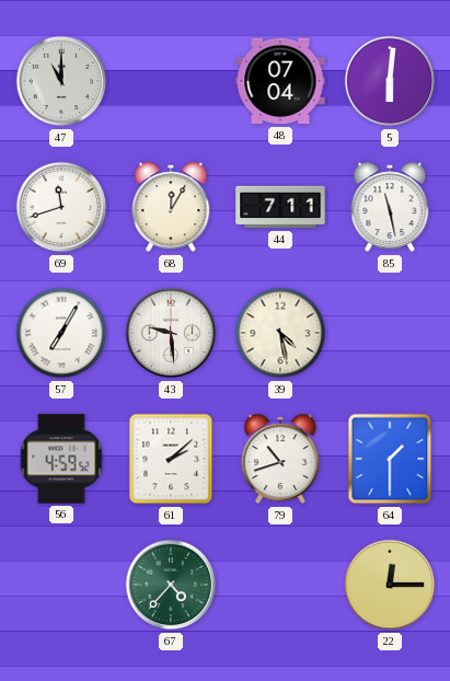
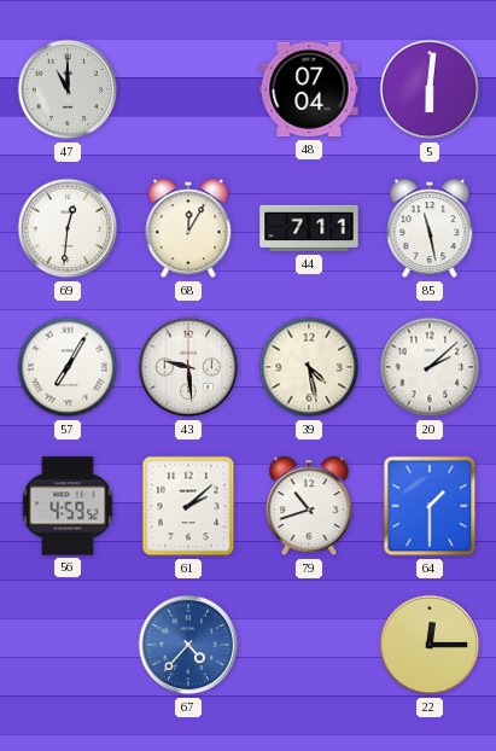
69: 11:42 -> 12:31
20: none -> 2:08
67 dial: green -> blue
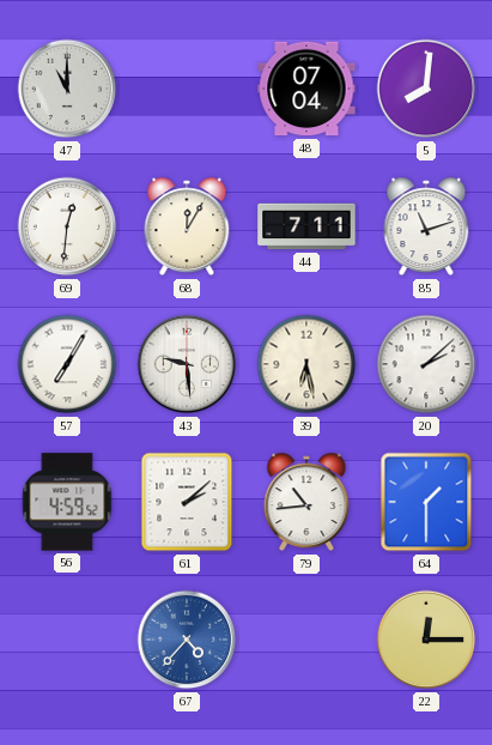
5: 6:01 -> 8:01
85: 11:28 -> 11:12
39: 4:28 -> 6:28
79: 10:42 -> 10:44
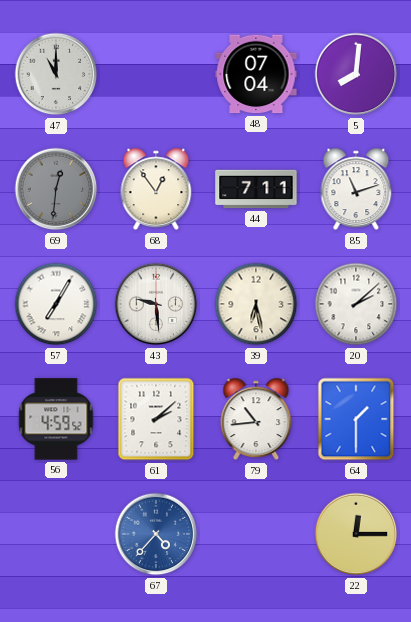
69 dial: white -> grey
68: 12:05 -> 12:54
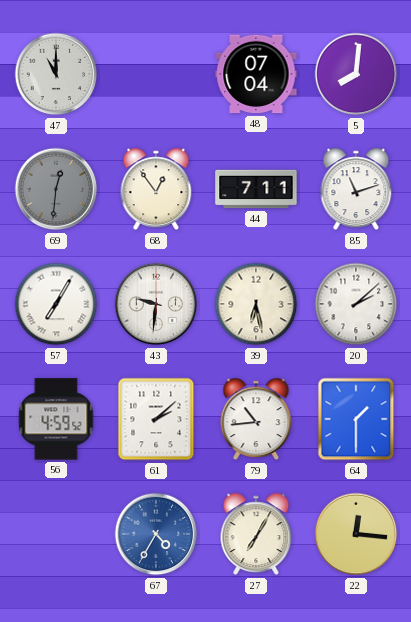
43: 9:29 -> 9:31
67: 4:37 -> 4:35
27: none -> 7:05
22: 12:15 -> 12:16
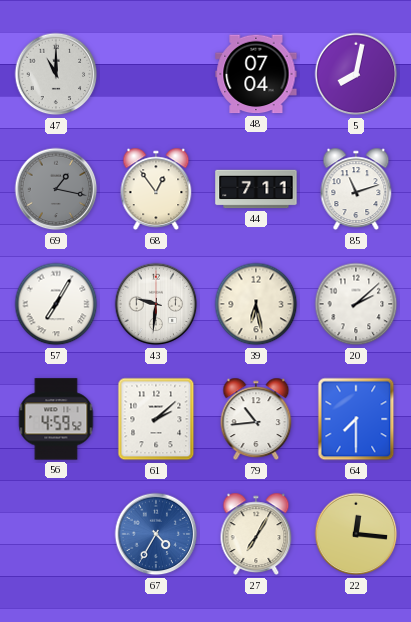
5: 8:01 -> 8:02
69: 12:31 -> 1:17
64: 1:30 -> 7:30
